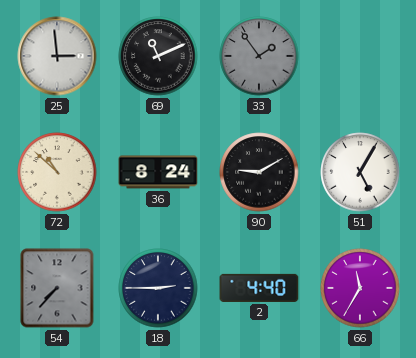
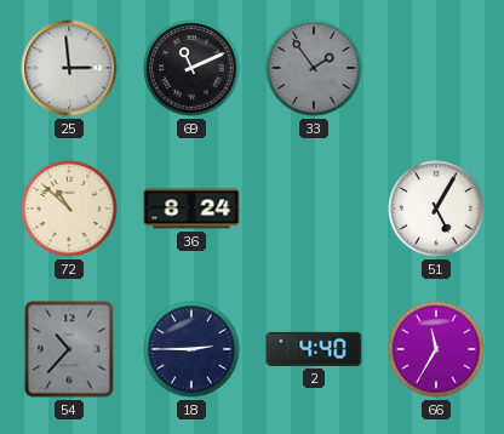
90: 9:10 -> none
54: 7:37 -> 10:37
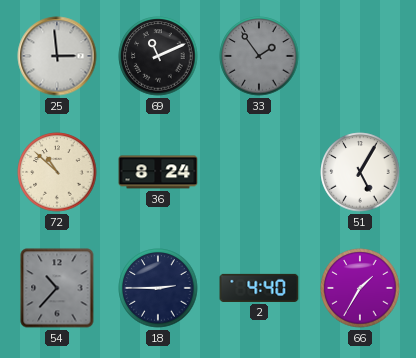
66: 11:35 -> 1:35
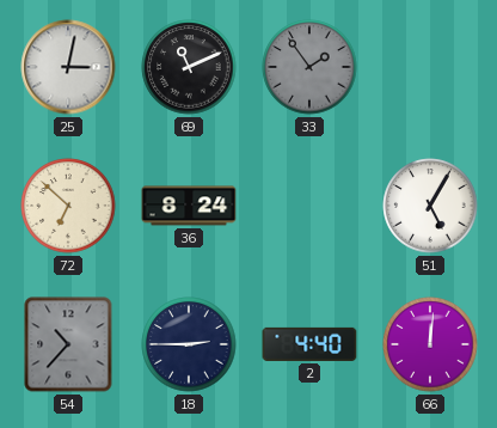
25: 2:59 -> 3:02
72: 10:52 -> 6:52
66: 1:35 -> 12:01
